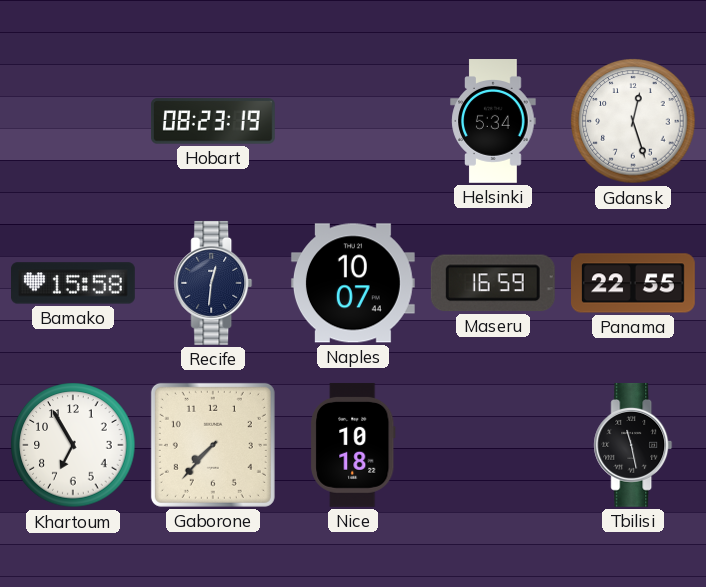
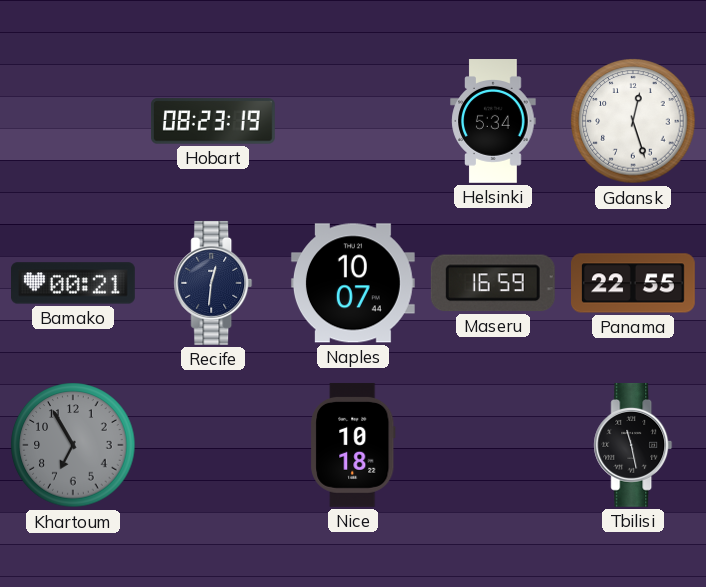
Bamako: 15:58 -> 00:21
Khartoum dial: white -> grey
Gaborone: 7:37 -> none
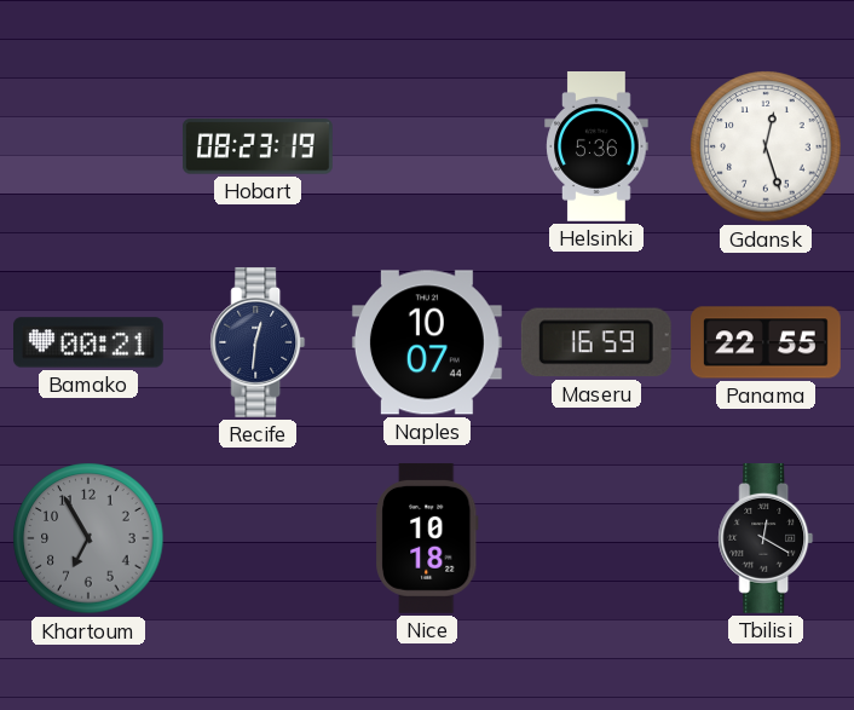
Helsinki: 5:34 -> 5:36
Tbilisi: 11:28 -> 12:20
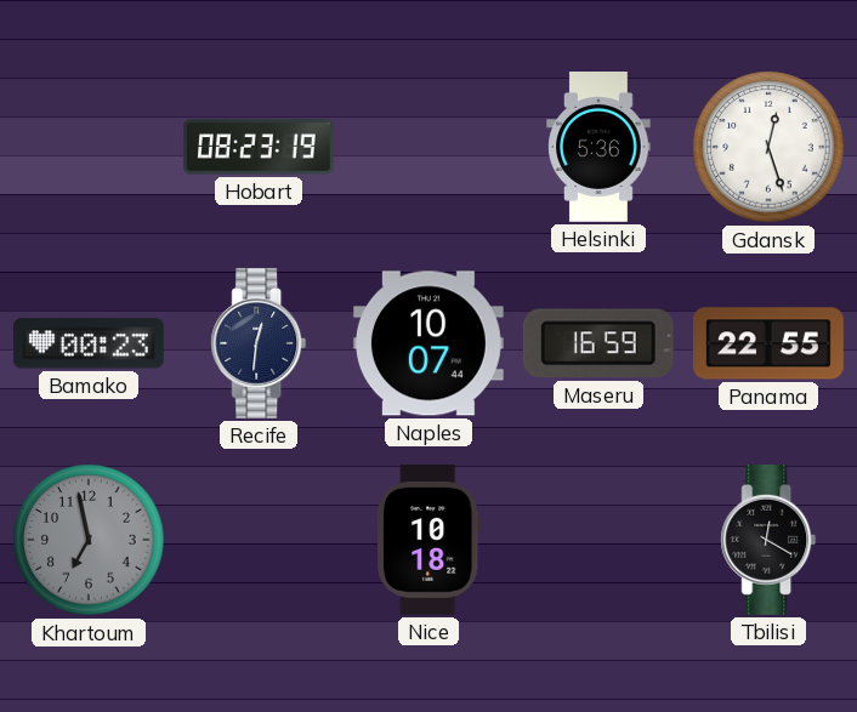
Bamako: 00:21 -> 00:23
Khartoum: 6:55 -> 6:58
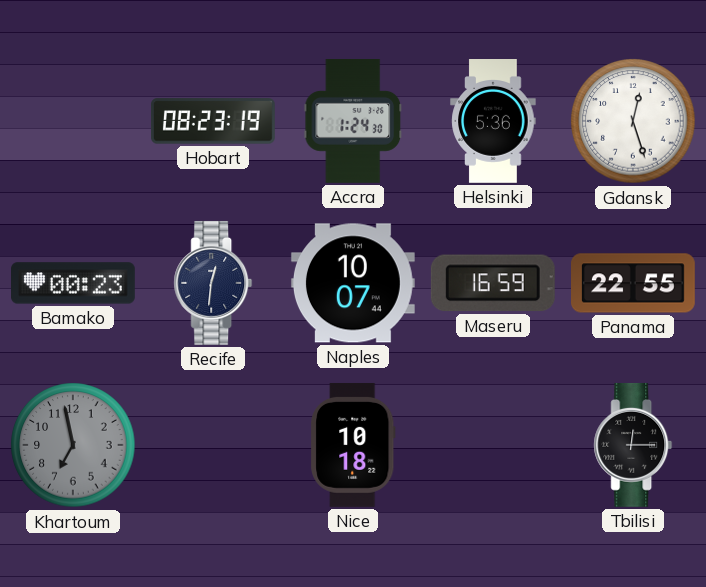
Accra: none -> 1:24
Tbilisi: 12:20 -> 12:15
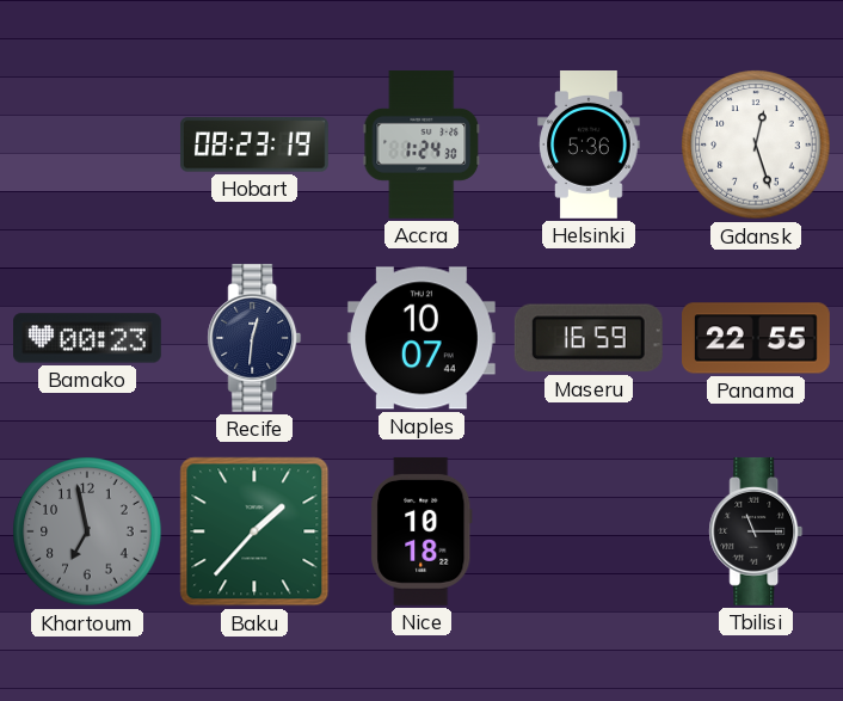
Baku: none -> 1:37
Tbilisi: 12:15 -> 11:15
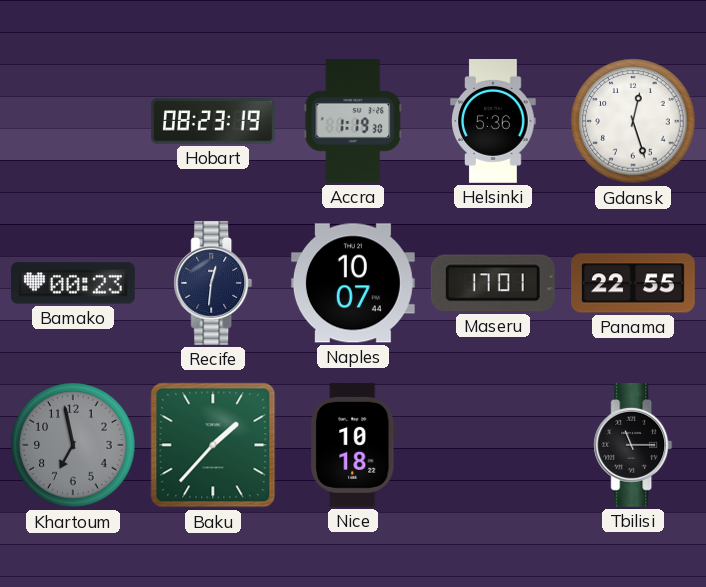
Accra: 1:24 -> 1:19
Maseru: 16:59 -> 17:01
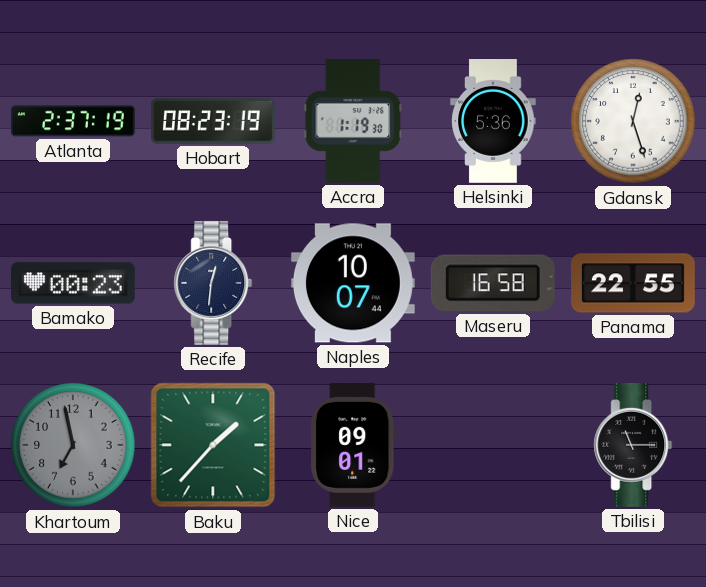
Atlanta: none -> 2:37
Maseru: 17:01 -> 16:58
Nice: 10:18 -> 09:01
